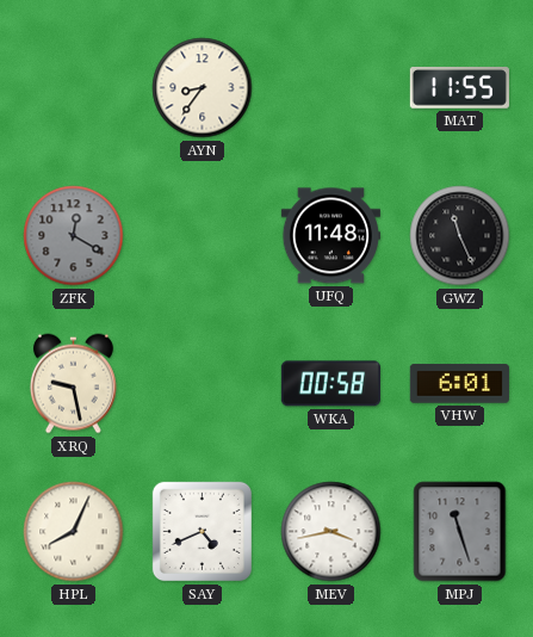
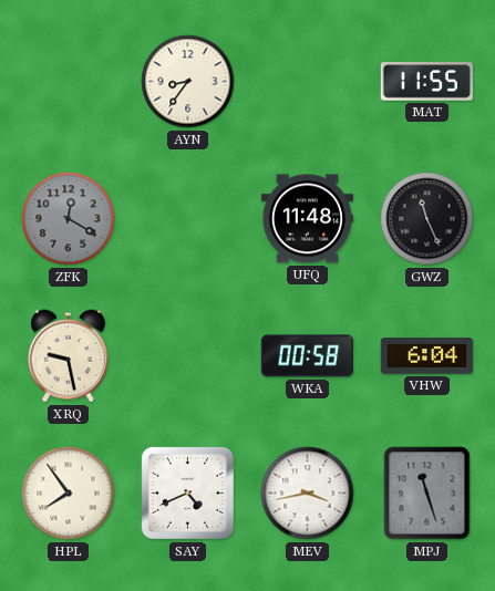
VHW: 6:01 -> 6:04
HPL: 8:04 -> 7:54
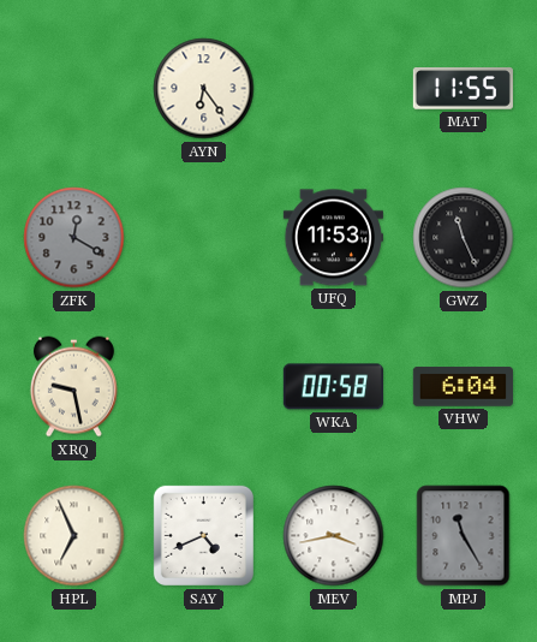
AYN: 8:36 -> 6:24
UFQ: 11:48 -> 11:53
HPL: 7:54 -> 6:56
MPJ: 11:27 -> 11:25
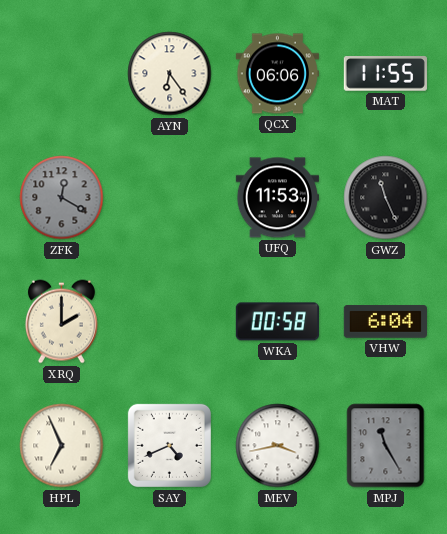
QCX: none -> 06:06
XRQ: 9:28 -> 2:00
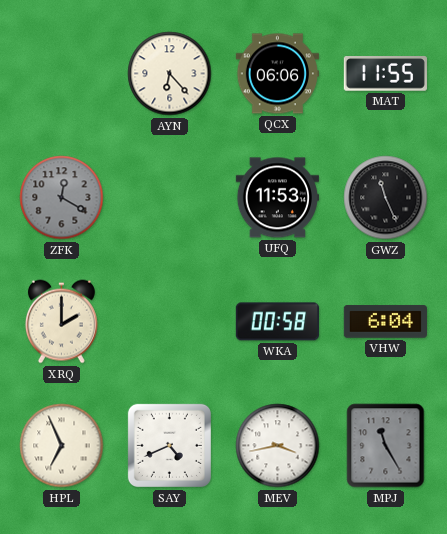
AYN: 6:24 -> 6:23
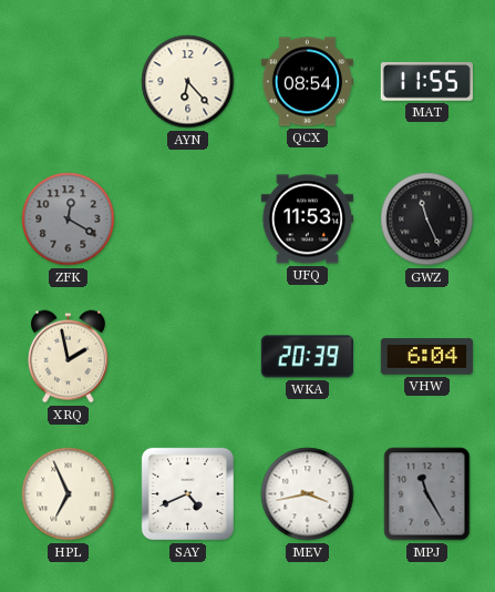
QCX: 06:06 -> 08:54
XRQ: 2:00 -> 1:58
WKA: 00:58 -> 20:39
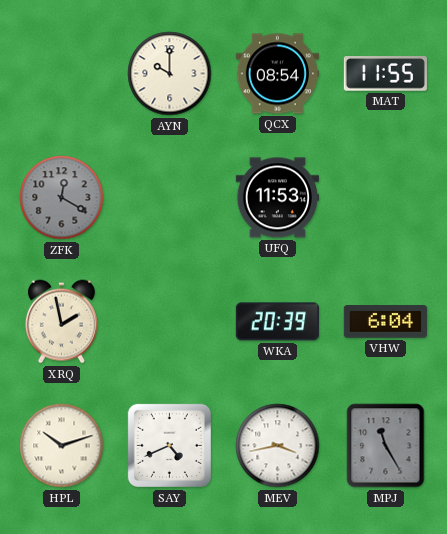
AYN: 6:23 -> 10:00
GWZ: 11:26 -> none
HPL: 6:56 -> 10:12
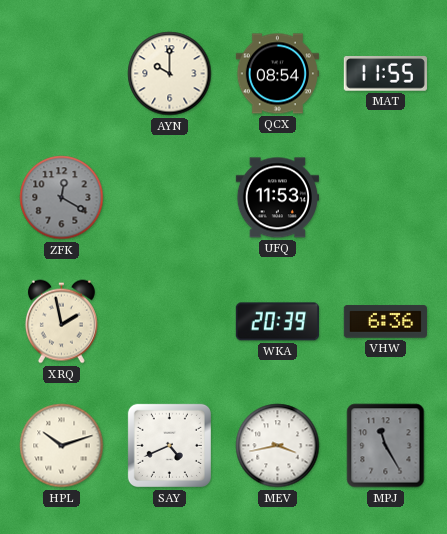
VHW: 6:04 -> 6:36
